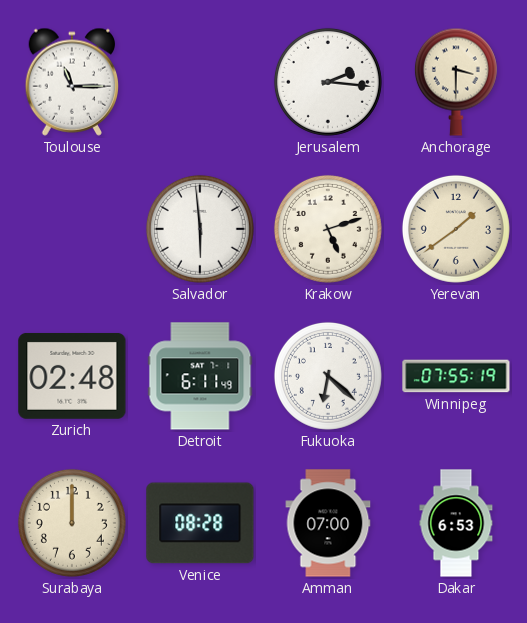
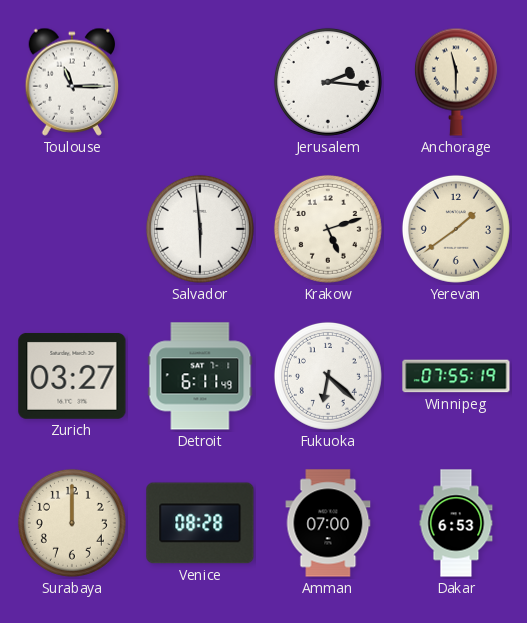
Anchorage: 3:30 -> 11:30
Zurich: 02:48 -> 03:27
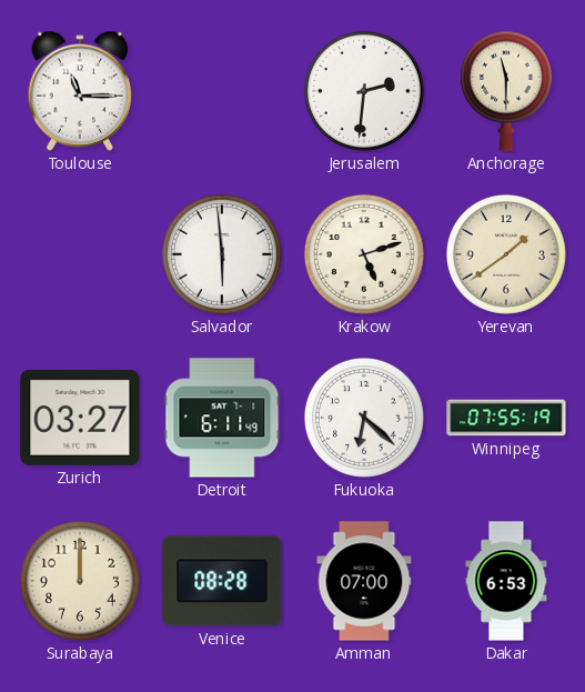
Jerusalem: 2:16 -> 2:31
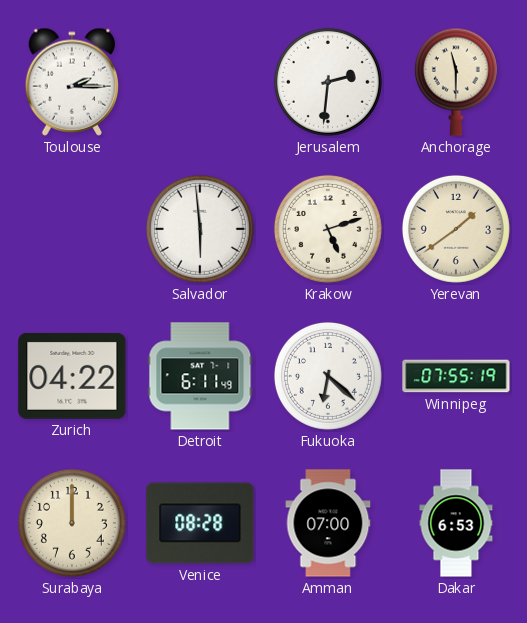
Toulouse: 11:15 -> 2:15
Zurich: 03:27 -> 04:22
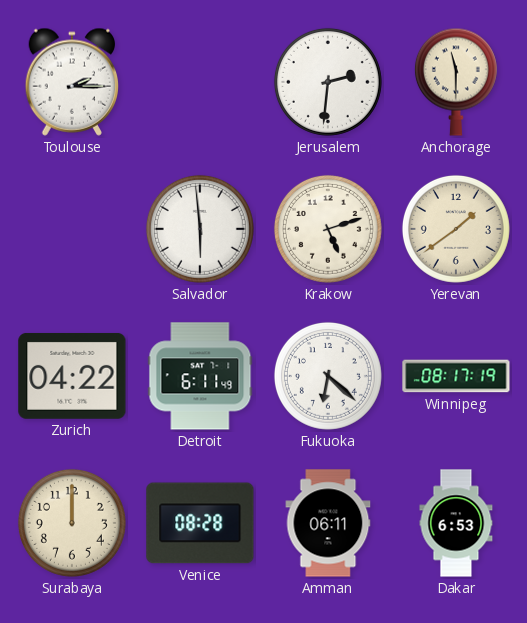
Winnipeg: 07:55 -> 08:17
Amman: 07:00 -> 06:11
